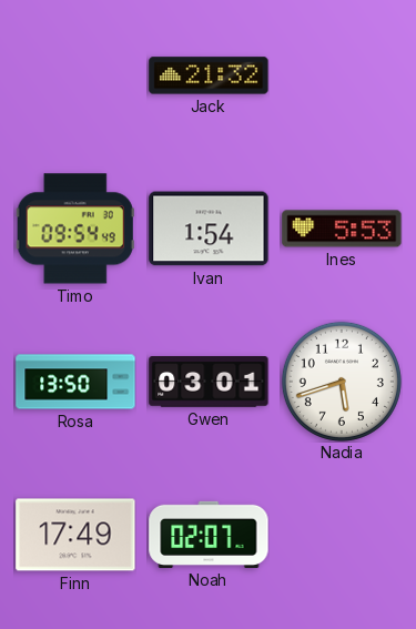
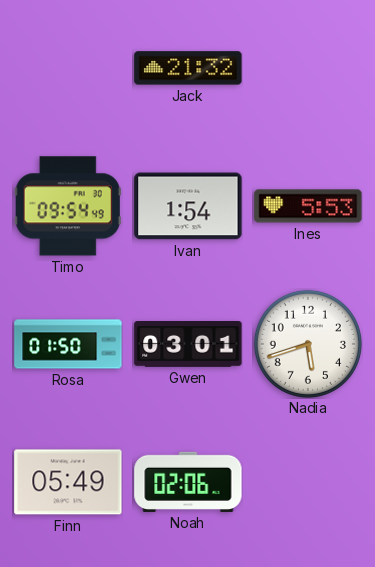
Rosa: 13:50 -> 01:50
Finn: 17:49 -> 05:49
Noah: 02:07 -> 02:06
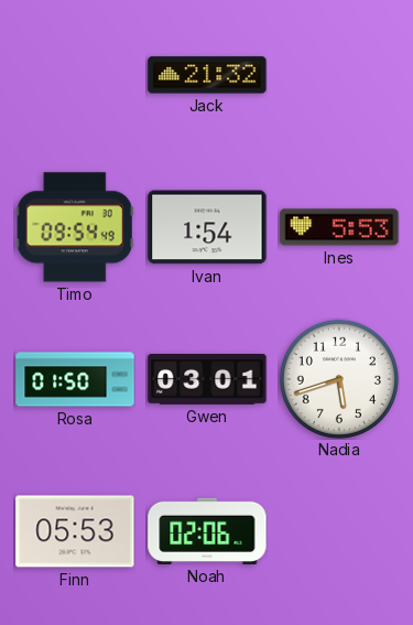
Finn: 05:49 -> 05:53
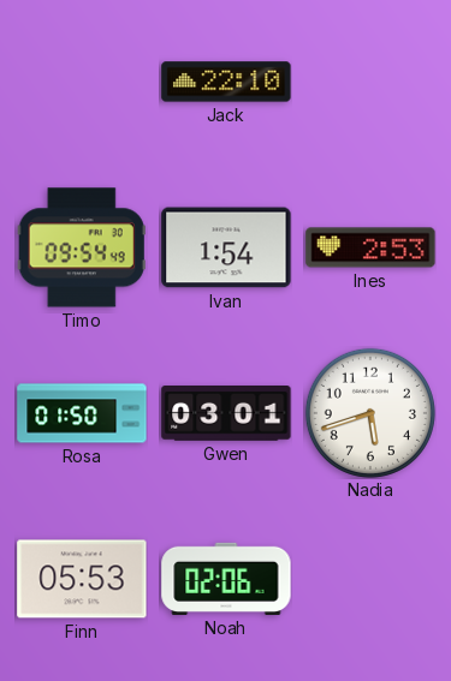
Jack: 21:32 -> 22:10
Ines: 5:53 -> 2:53
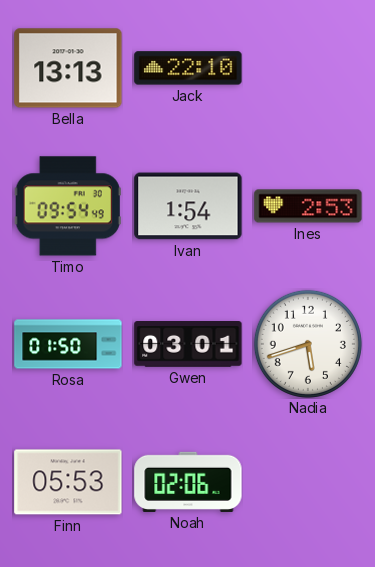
Bella: none -> 13:13
